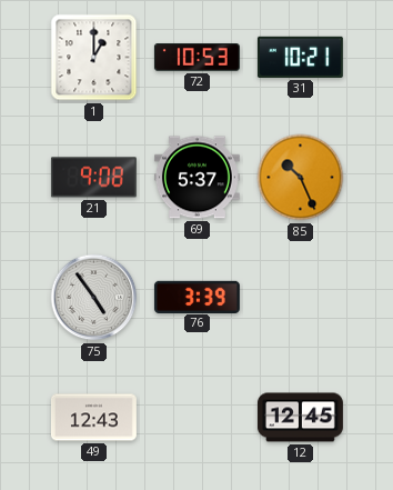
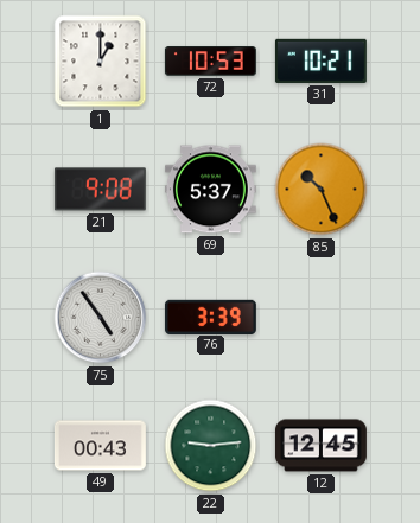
49: 12:43 -> 00:43
22: none -> 9:14
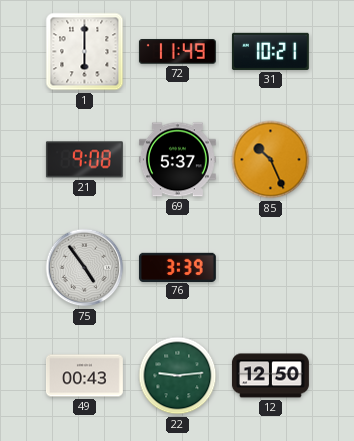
1: 1:00 -> 6:00
72: 10:53 -> 11:49
12: 12:45 -> 12:50
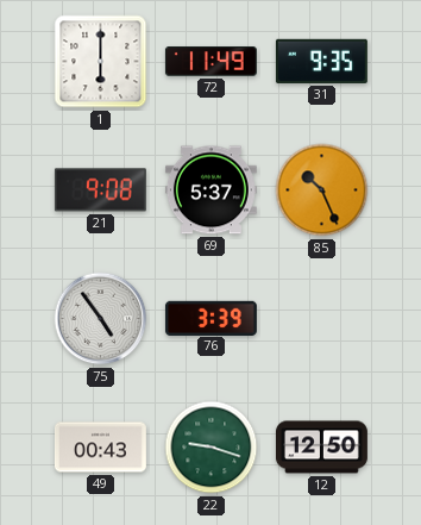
31: 10:21 -> 9:35
22: 9:14 -> 9:18
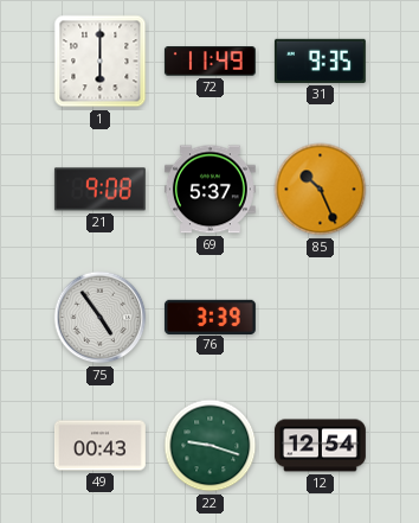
12: 12:50 -> 12:54
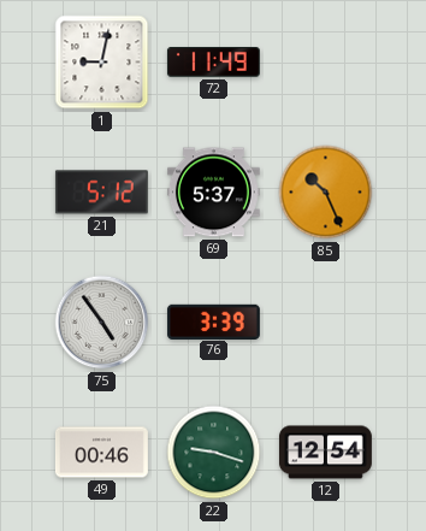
1: 6:00 -> 9:02
31: 9:35 -> none
21: 9:08 -> 5:12
49: 00:43 -> 00:46
